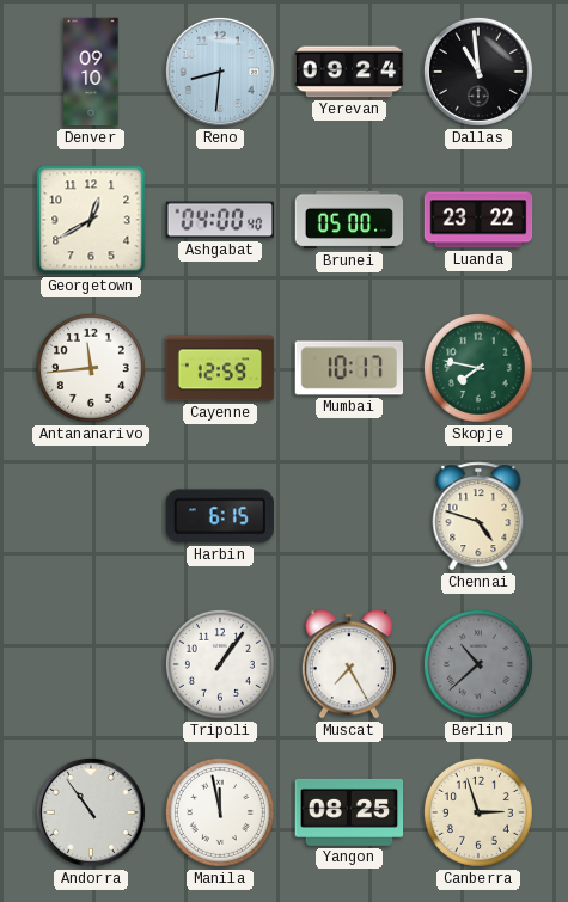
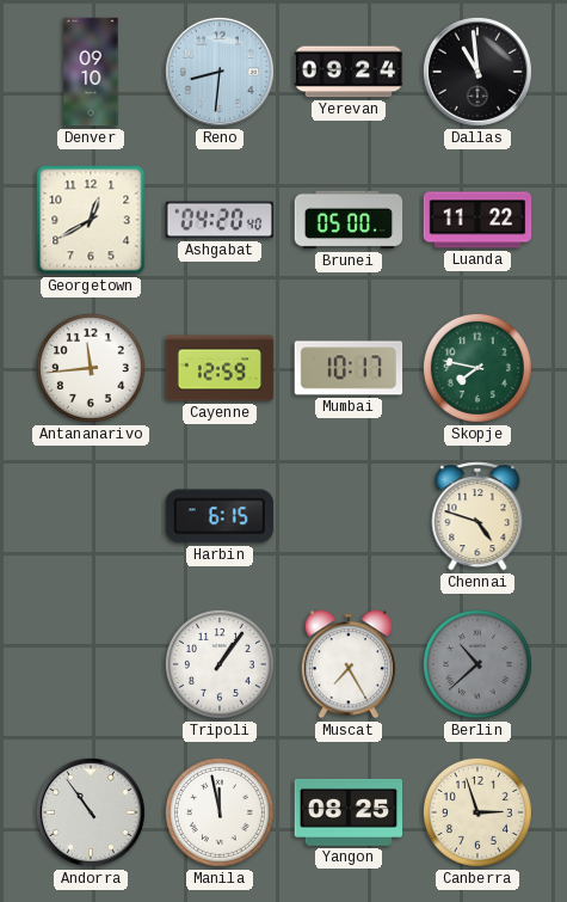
Ashgabat: 04:00 -> 04:20
Luanda: 23:22 -> 11:22
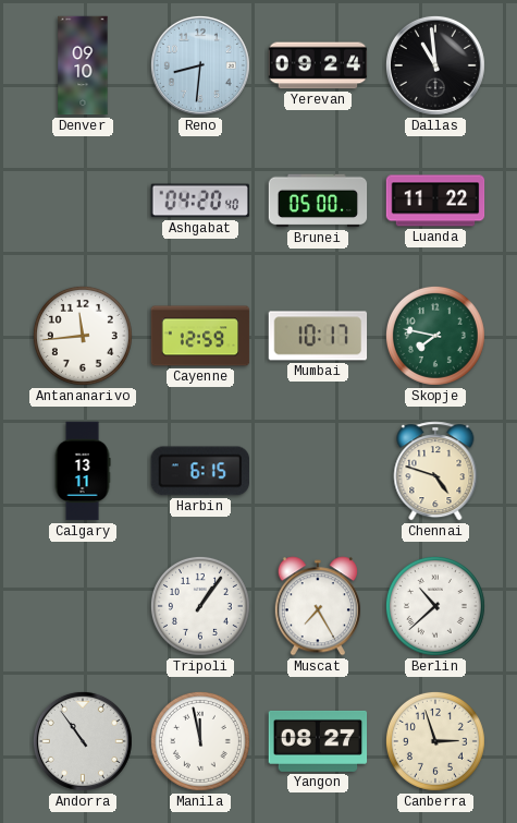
Georgetown: 12:40 -> none
Calgary: none -> 13:11
Berlin dial: grey -> white
Yangon: 08:25 -> 08:27
